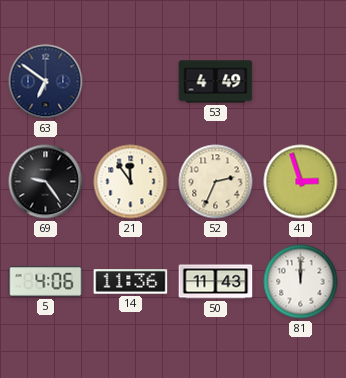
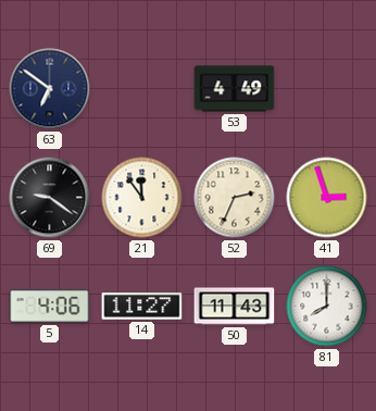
69: 9:24 -> 9:21
14: 11:36 -> 11:27
81: 12:00 -> 8:00
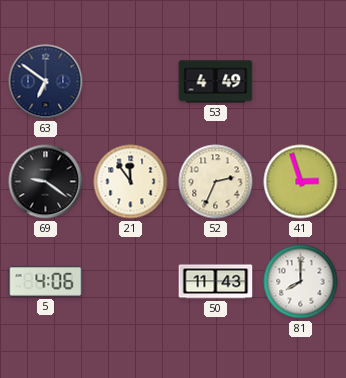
14: 11:27 -> none
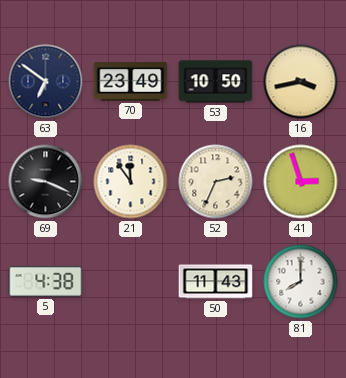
70: none -> 23:49
53: 4:49 -> 10:50
16: none -> 3:43
69: 9:21 -> 9:19
5: 4:06 -> 4:38
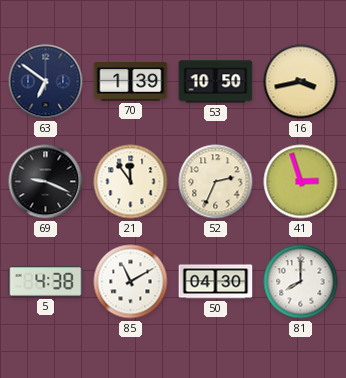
70: 23:49 -> 1:39
85: none -> 11:10
50: 11:43 -> 04:30
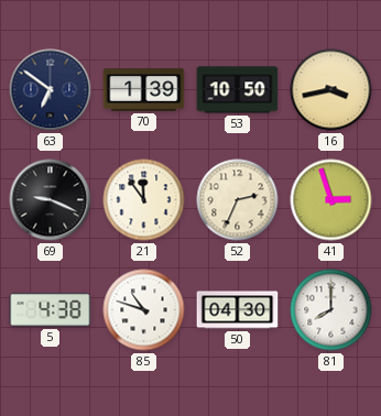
85: 11:10 -> 10:48
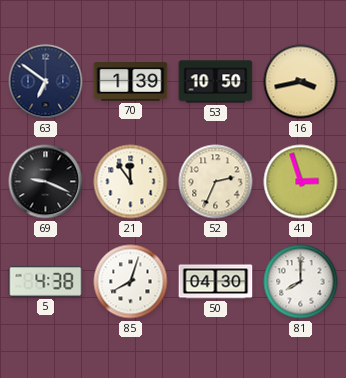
85: 10:48 -> 8:03
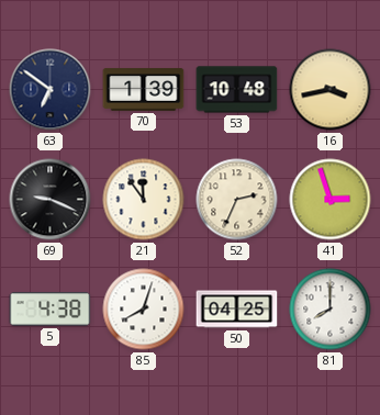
53: 10:50 -> 10:48
50: 04:30 -> 04:25
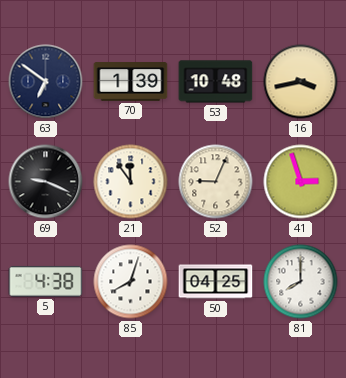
52: 2:34 -> 9:04
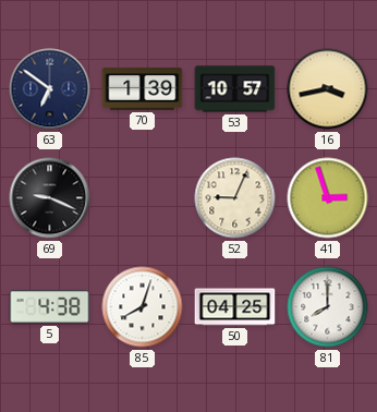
53: 10:48 -> 10:57
21: 11:54 -> none
